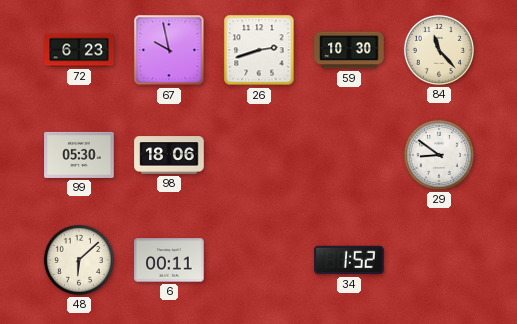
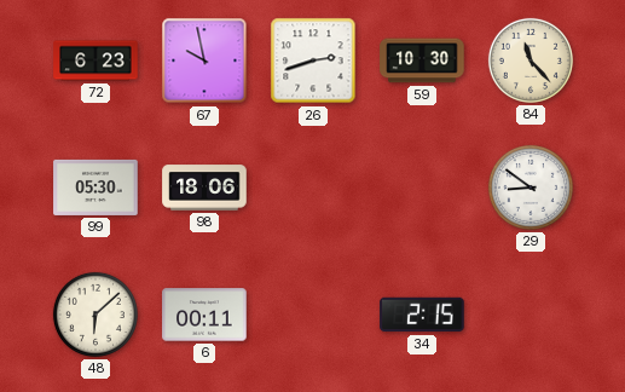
34: 1:52 -> 2:15
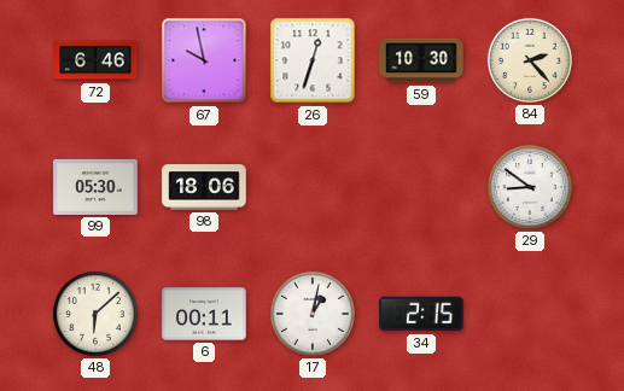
72: 6:23 -> 6:46
26: 2:42 -> 12:33
84: 11:23 -> 2:23
17: none -> 1:02
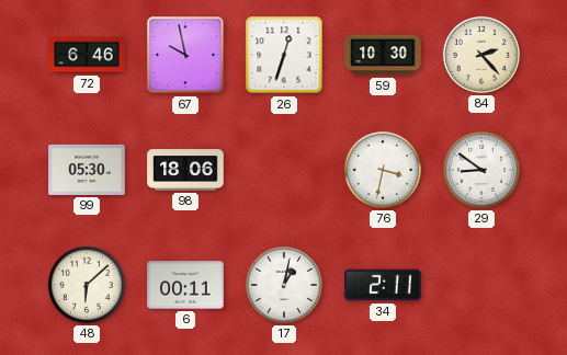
76: none -> 3:32
34: 2:15 -> 2:11
